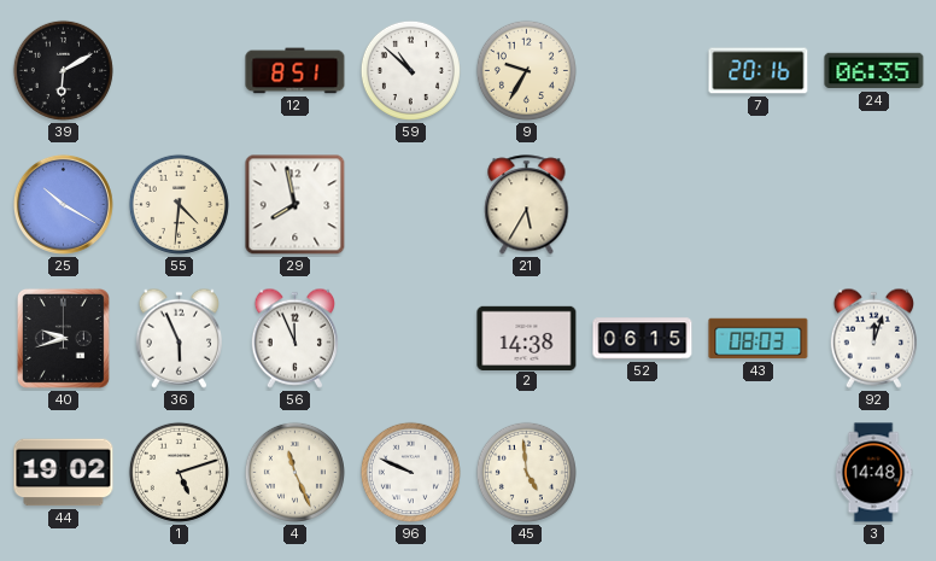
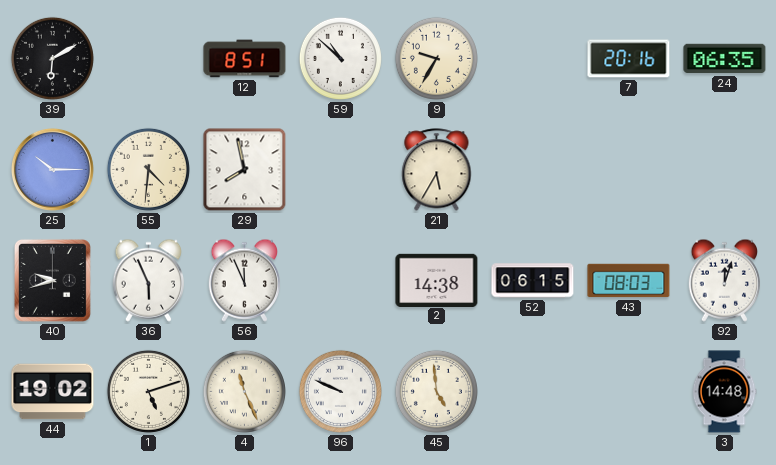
25: 10:20 -> 10:15
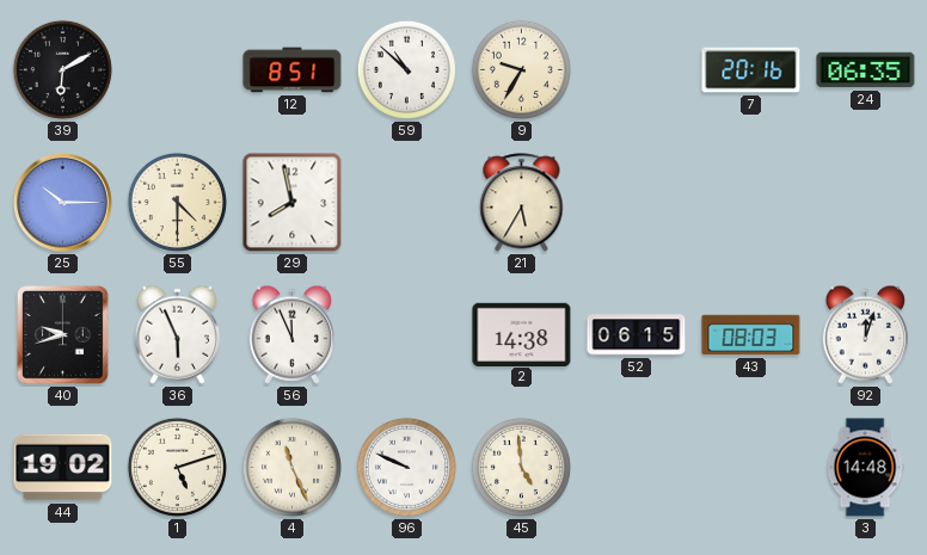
55: 4:31 -> 4:30
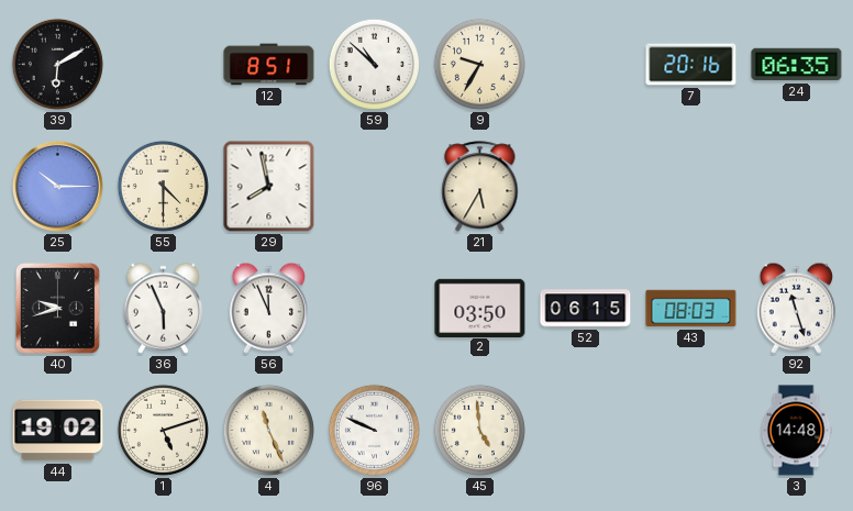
2: 14:38 -> 03:50
92: 12:03 -> 11:27
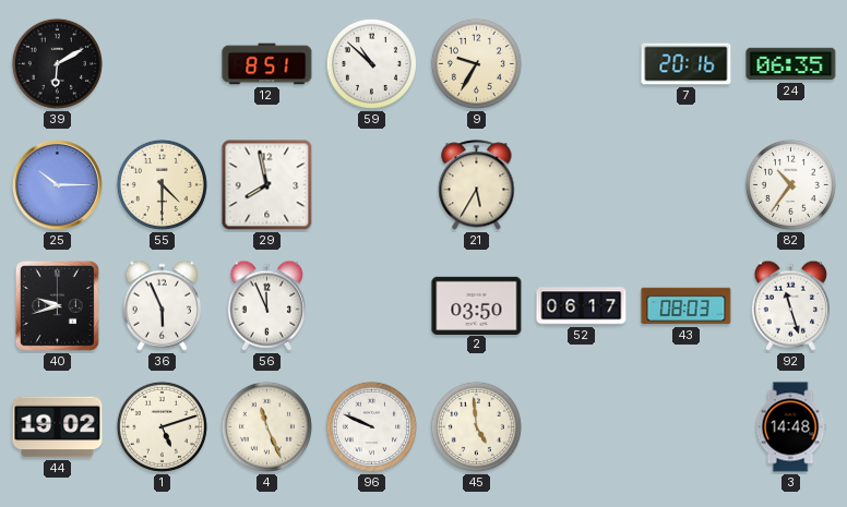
82: none -> 10:36
52: 06:15 -> 06:17
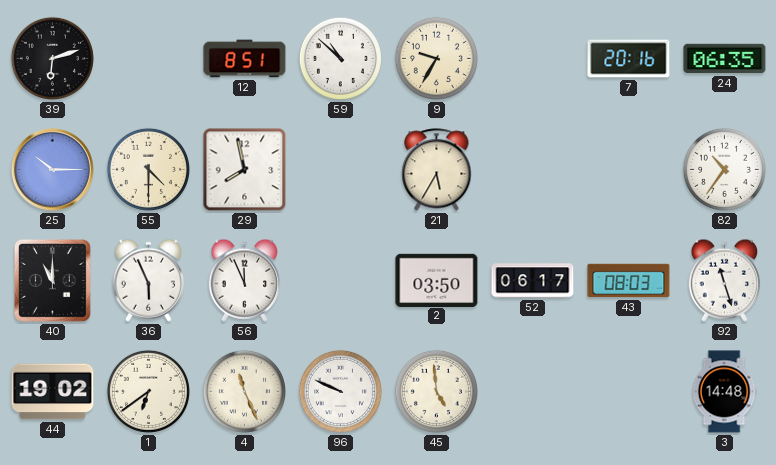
39: 6:10 -> 6:12
40: 9:42 -> 11:00
1: 5:12 -> 6:39
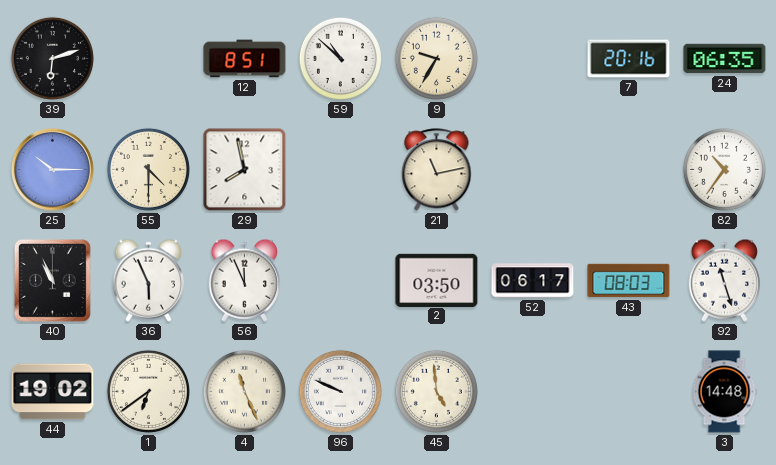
21: 5:35 -> 11:13
40: 11:00 -> 10:56
